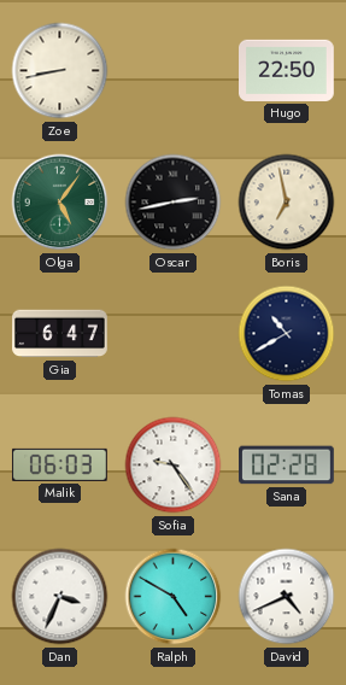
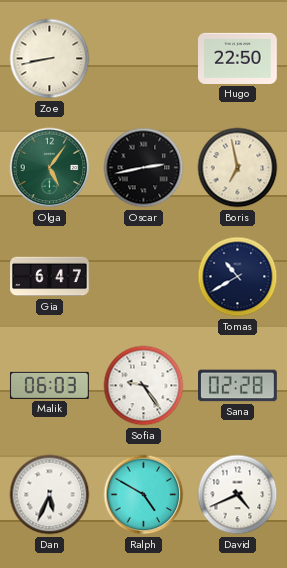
Dan: 3:34 -> 5:34
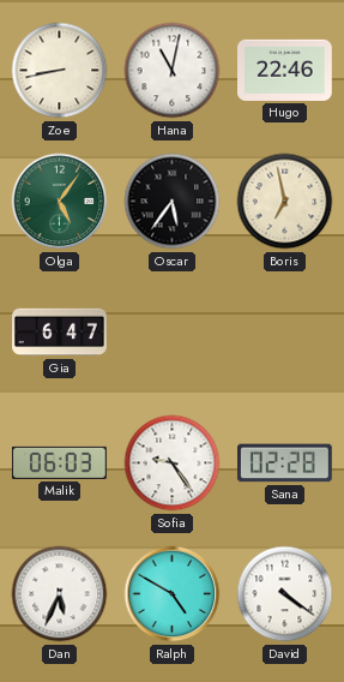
Hana: none -> 11:02
Hugo: 22:50 -> 22:46
Oscar: 2:43 -> 5:36
Tomas: 10:40 -> none
David: 4:41 -> 4:21
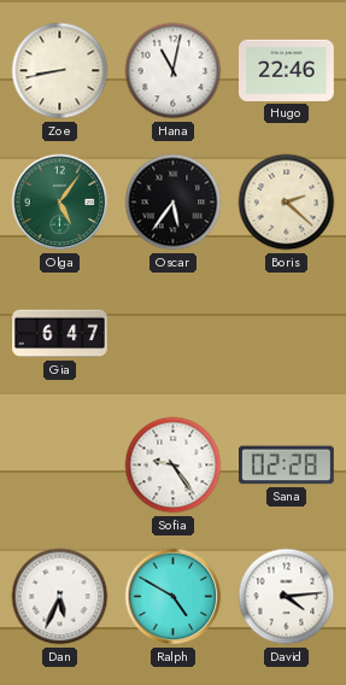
Boris: 6:58 -> 2:22
Malik: 06:03 -> none
David: 4:21 -> 4:14
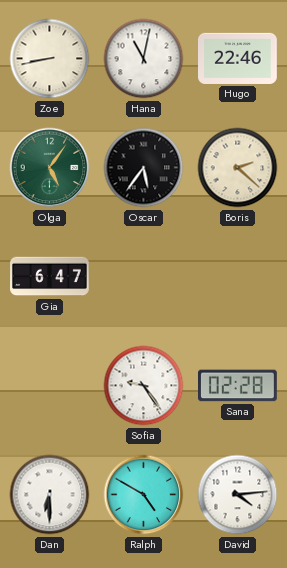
Dan: 5:34 -> 6:30
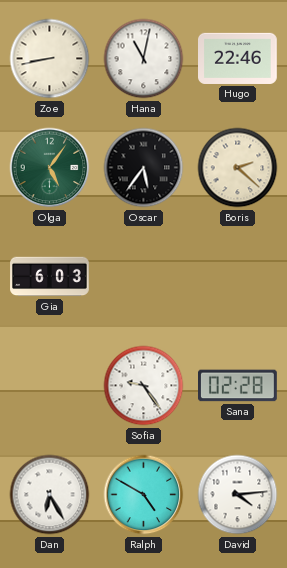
Gia: 6:47 -> 6:03
Dan: 6:30 -> 6:25
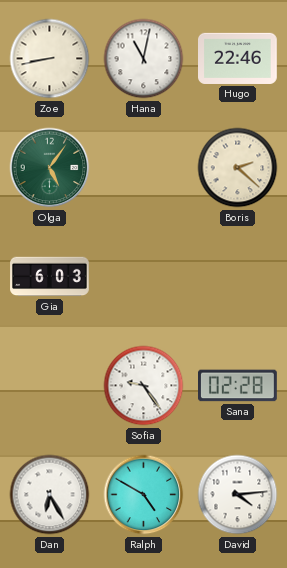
Oscar: 5:36 -> none
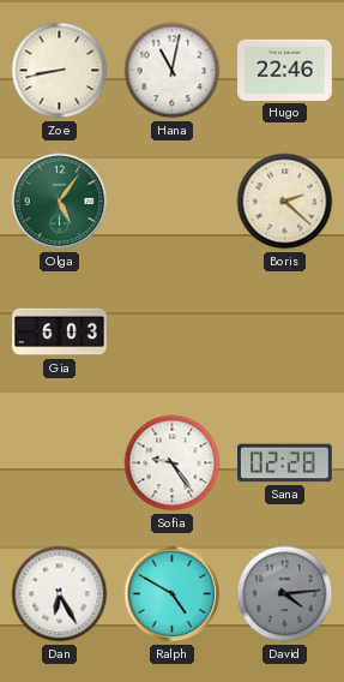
David dial: white -> grey
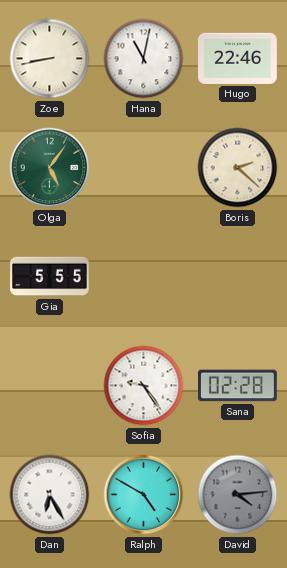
Gia: 6:03 -> 5:55
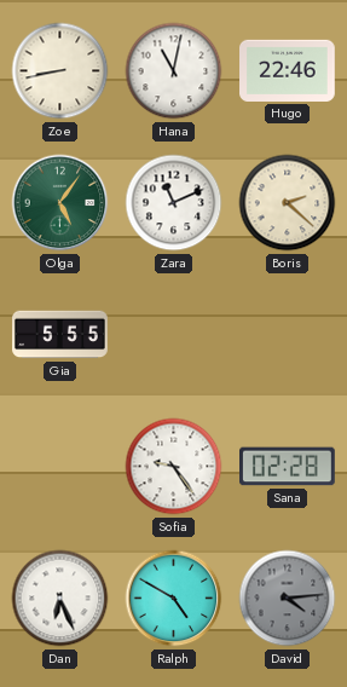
Zara: none -> 11:11
Dan: 6:25 -> 6:26
